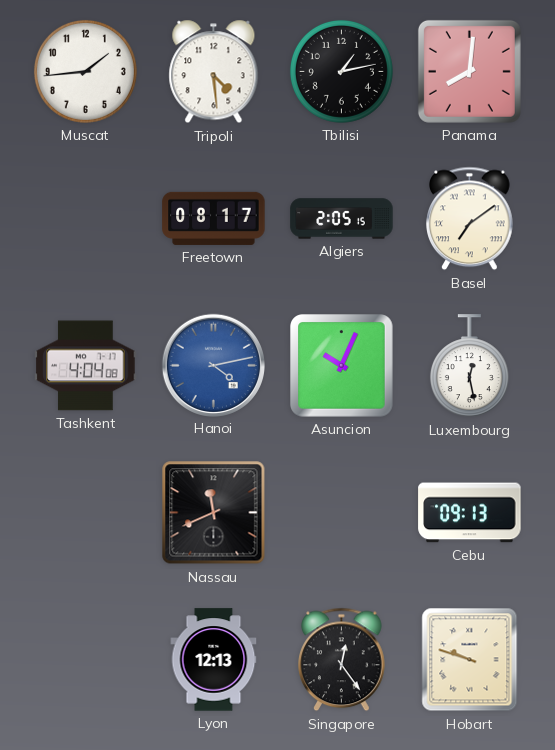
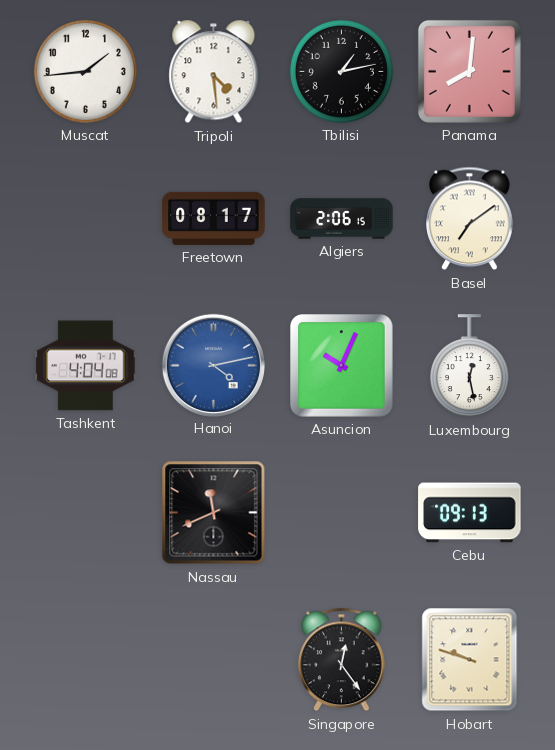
Algiers: 2:05 -> 2:06
Lyon: 12:13 -> none
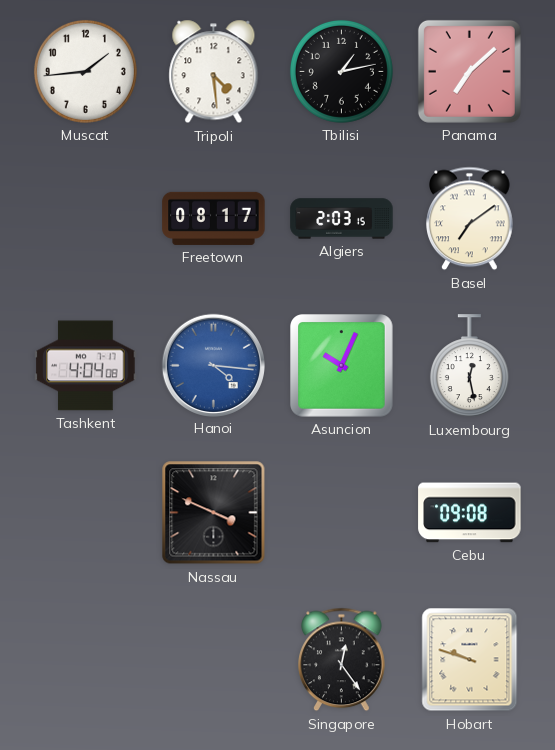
Panama: 8:01 -> 7:08
Algiers: 2:06 -> 2:03
Hanoi: 4:13 -> 4:16
Nassau: 11:41 -> 3:49
Cebu: 09:13 -> 09:08
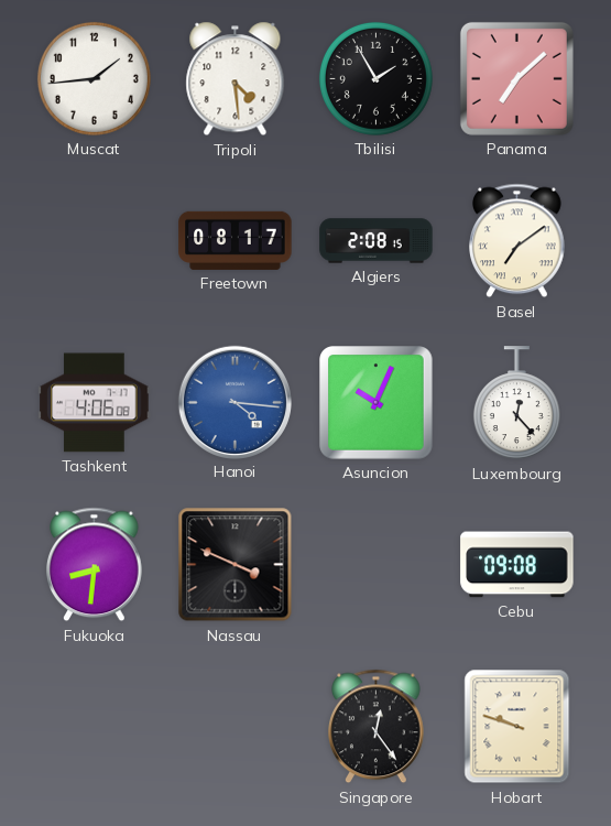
Tbilisi: 1:13 -> 1:55
Algiers: 2:03 -> 2:08
Tashkent: 4:04 -> 4:06
Luxembourg: 12:28 -> 12:23
Fukuoka: none -> 8:31
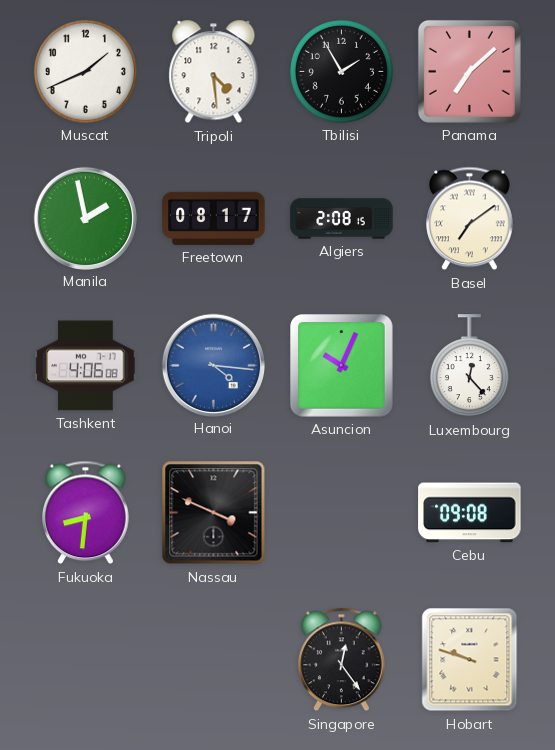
Muscat: 1:44 -> 1:41
Manila: none -> 1:58
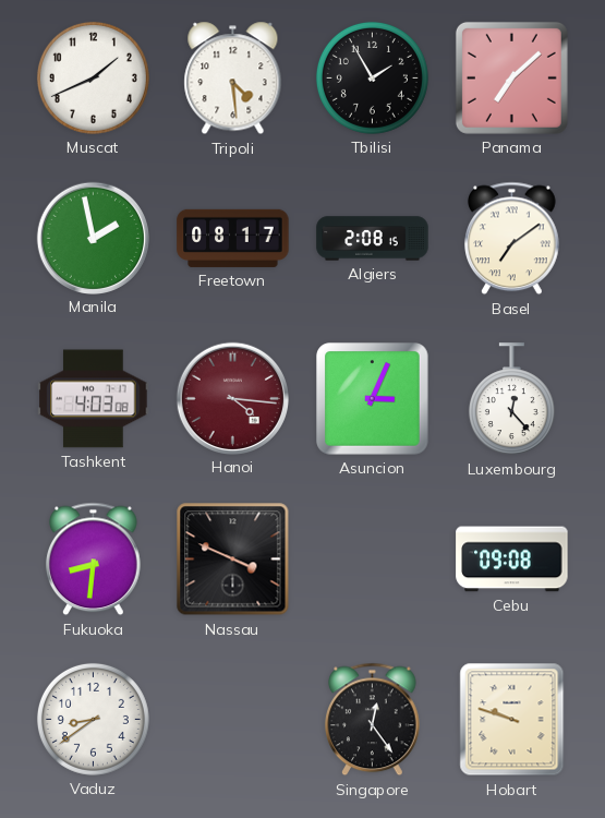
Tashkent: 4:06 -> 4:03
Hanoi dial: blue -> burgundy
Asuncion: 10:04 -> 3:04
Vaduz: none -> 8:39
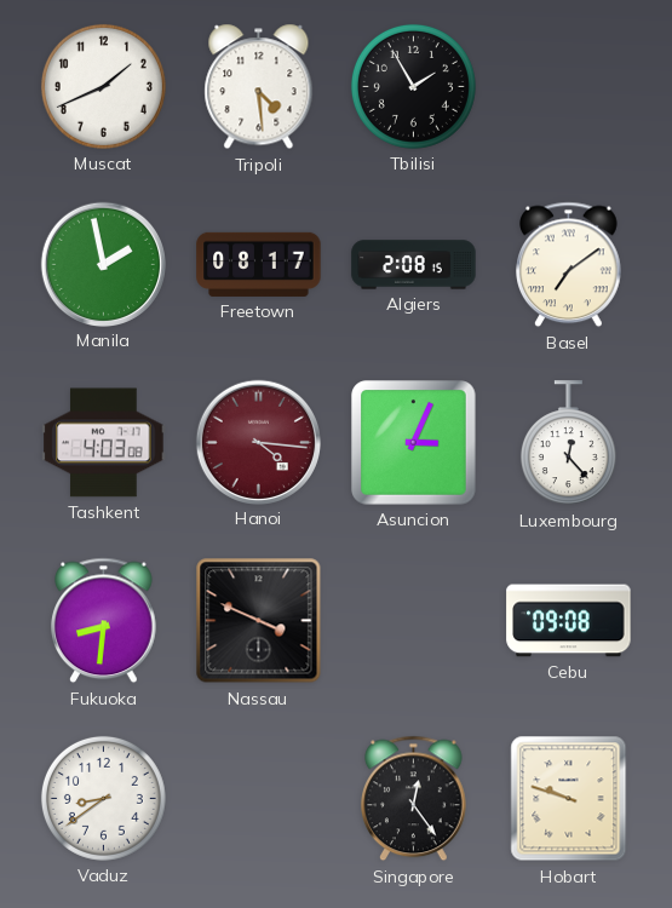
Panama: 7:08 -> none
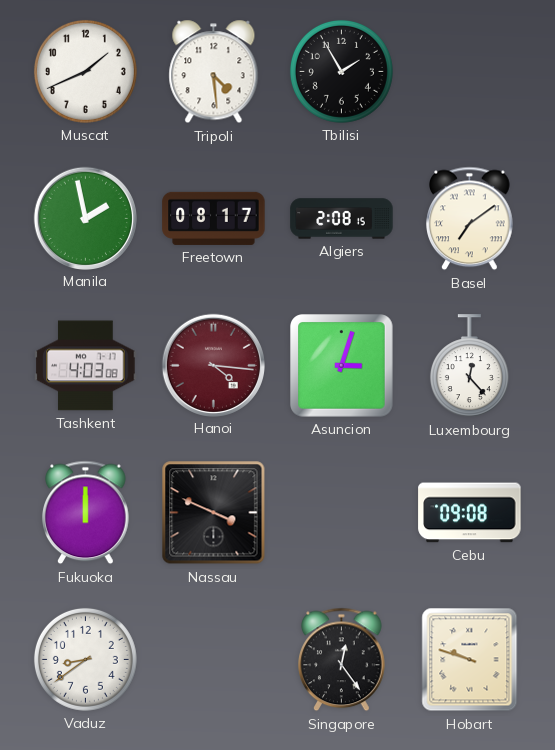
Asuncion: 3:04 -> 3:03
Fukuoka: 8:31 -> 12:00
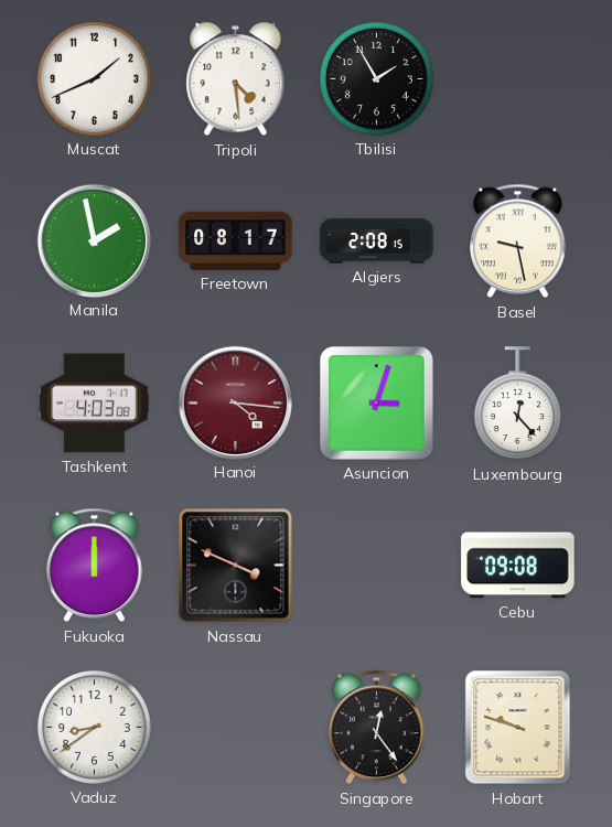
Basel: 7:09 -> 9:28
